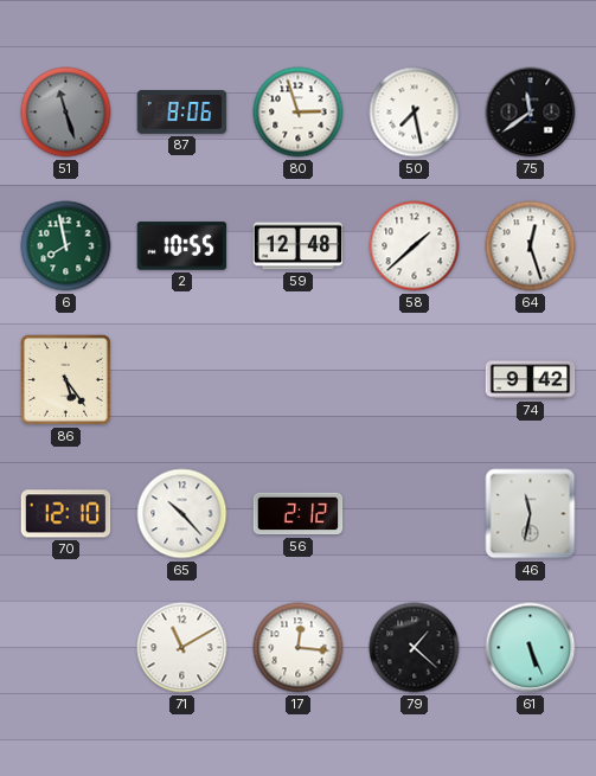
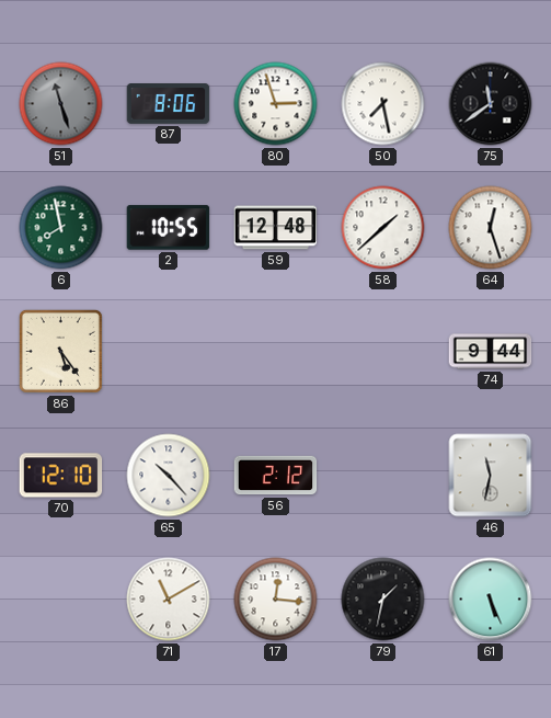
74: 9:42 -> 9:44
79: 1:22 -> 1:32
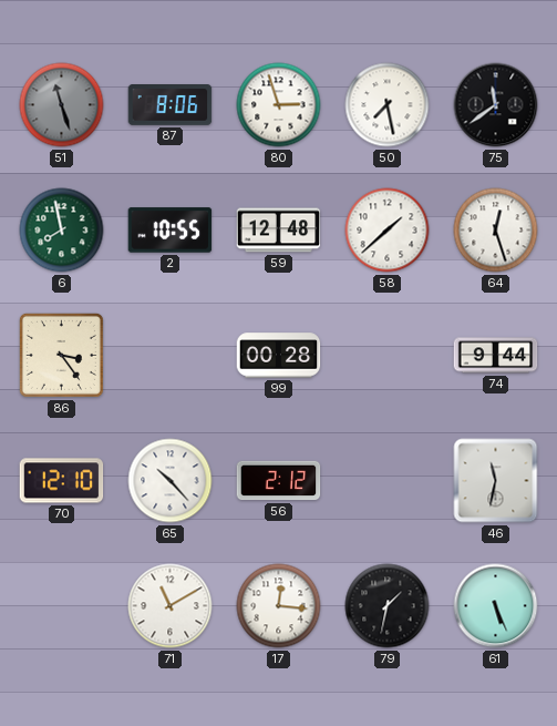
86: 5:24 -> 3:24
99: none -> 00:28
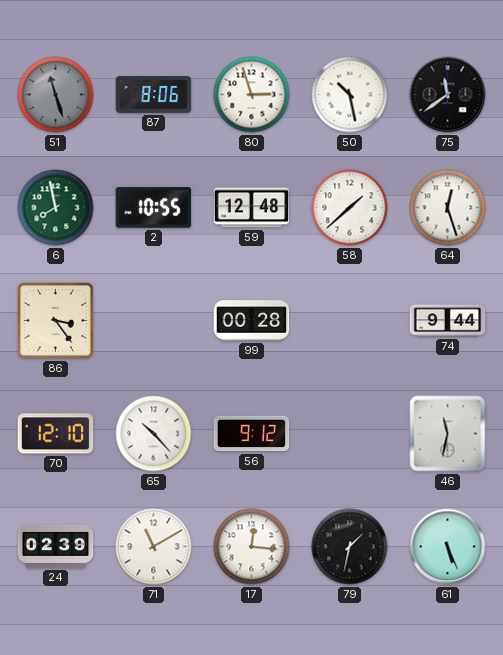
50: 7:28 -> 10:28
56: 2:12 -> 9:12
24: none -> 02:39
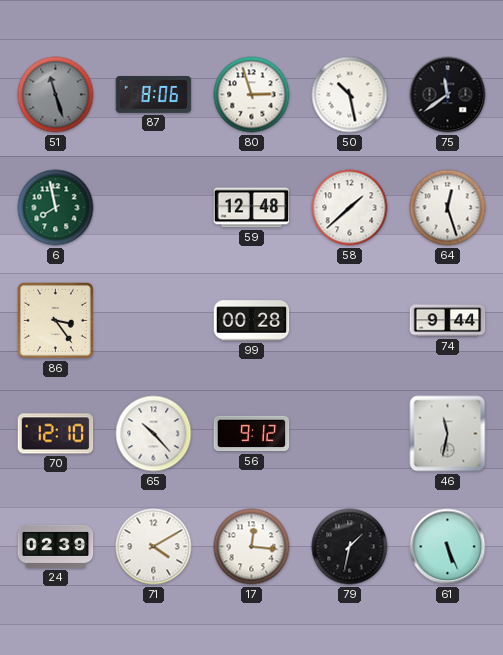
2: 10:55 -> none
71: 11:10 -> 4:10
